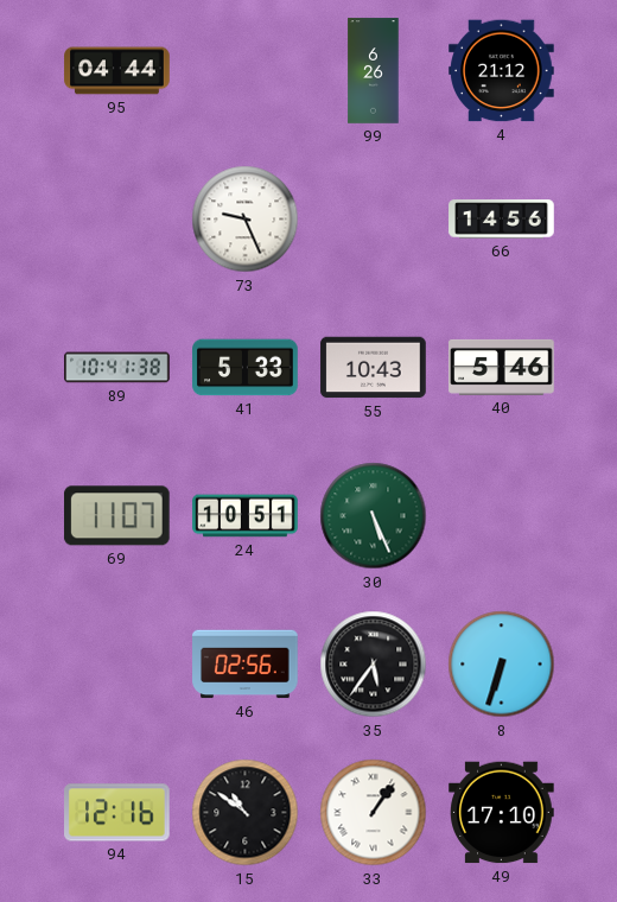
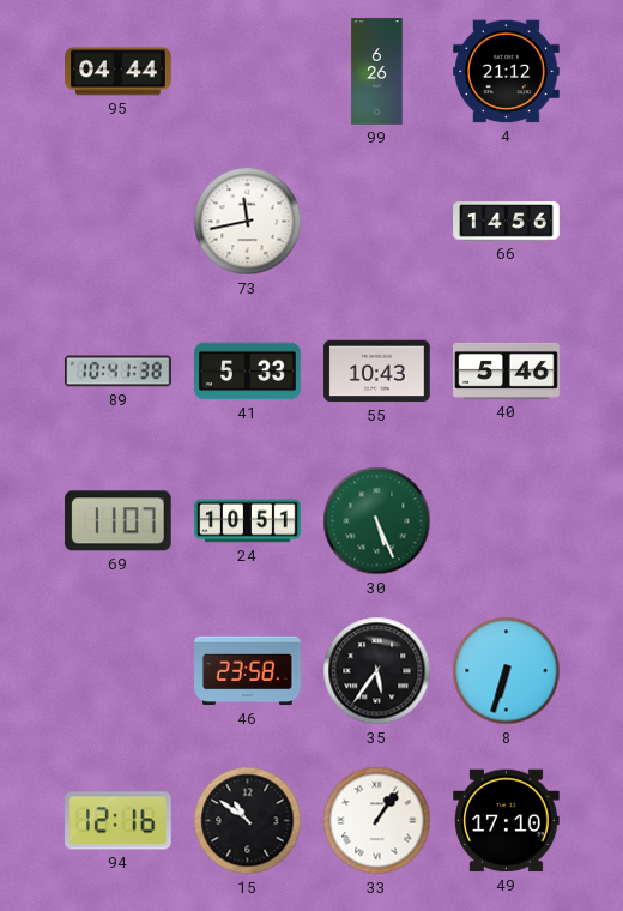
73: 9:26 -> 11:43
46: 02:56 -> 23:58
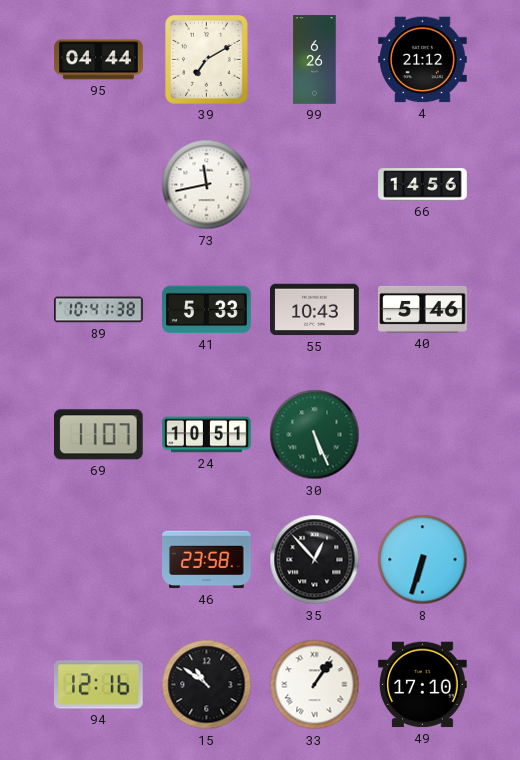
39: none -> 7:10
35: 5:36 -> 12:53
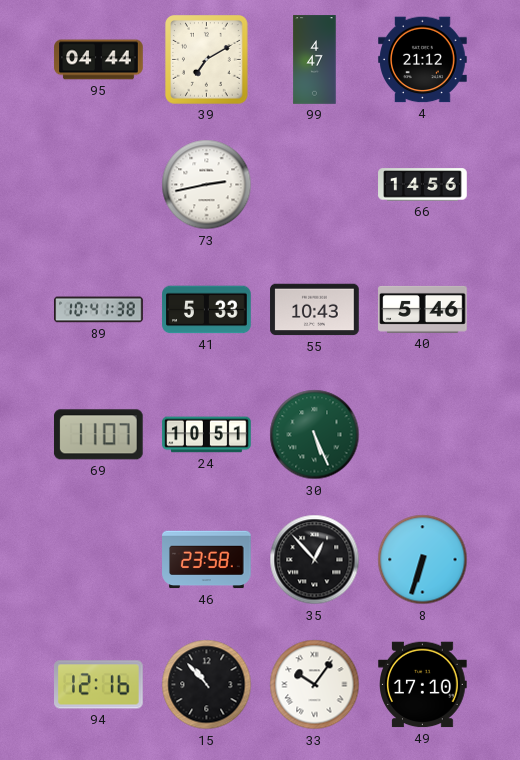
99: 6:26 -> 4:47
73: 11:43 -> 2:43
15: 10:51 -> 10:53
33: 1:06 -> 10:06
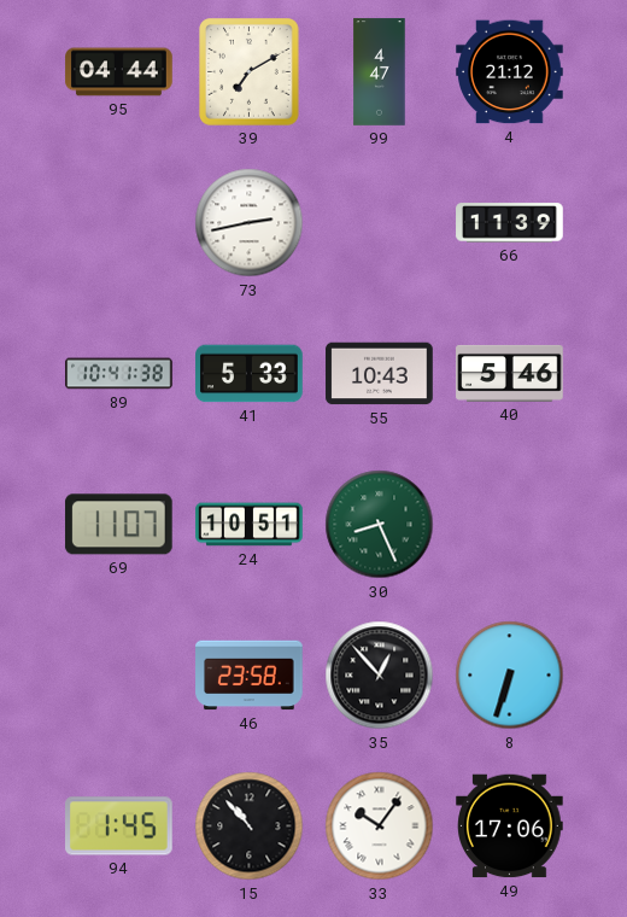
66: 14:56 -> 11:39
30: 5:26 -> 8:26
94: 12:16 -> 1:45
49: 17:10 -> 17:06
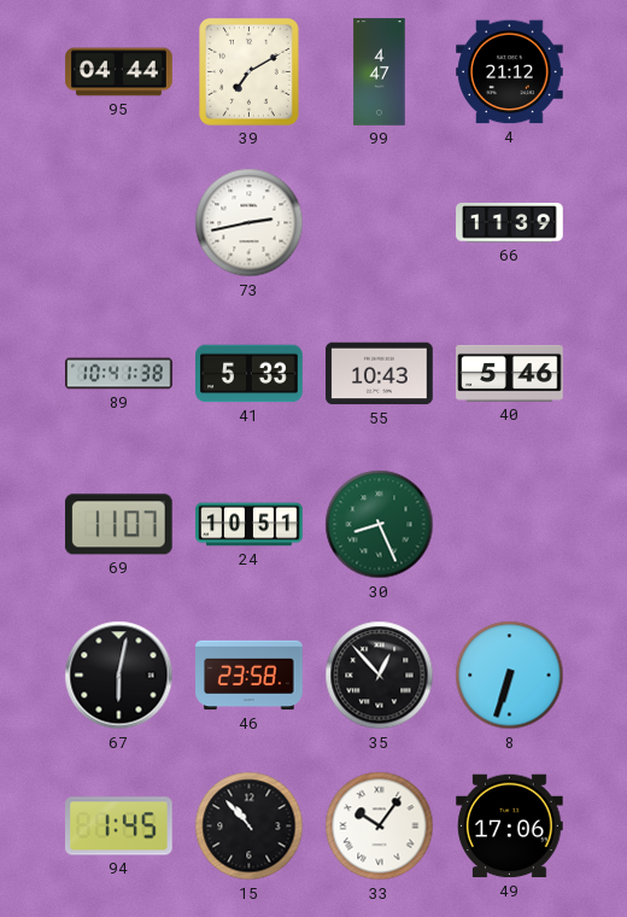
67: none -> 6:02
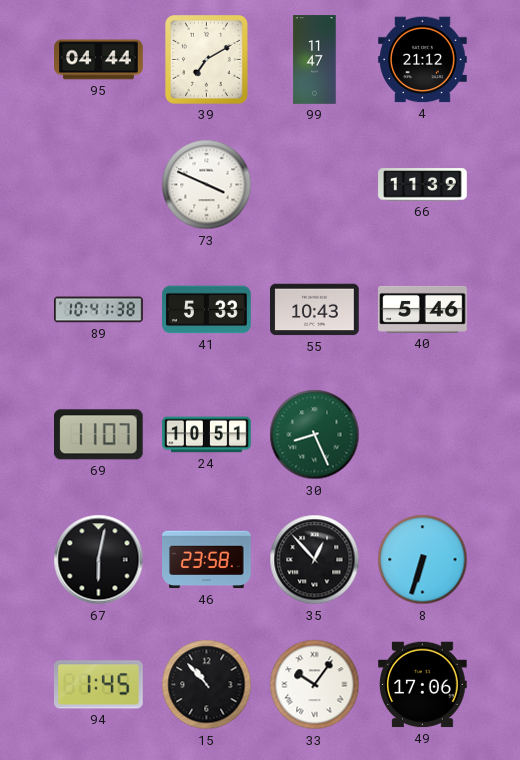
99: 4:47 -> 11:47
73: 2:43 -> 3:49
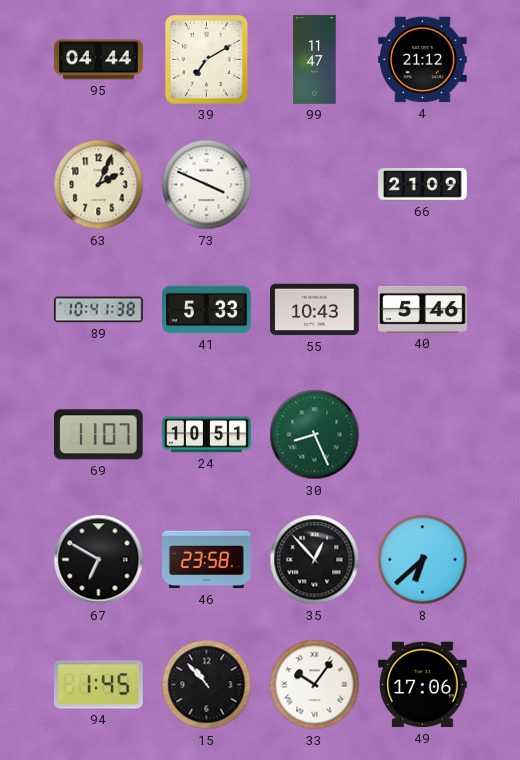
63: none -> 2:04
66: 11:39 -> 21:09
67: 6:02 -> 6:50
8: 6:33 -> 6:38
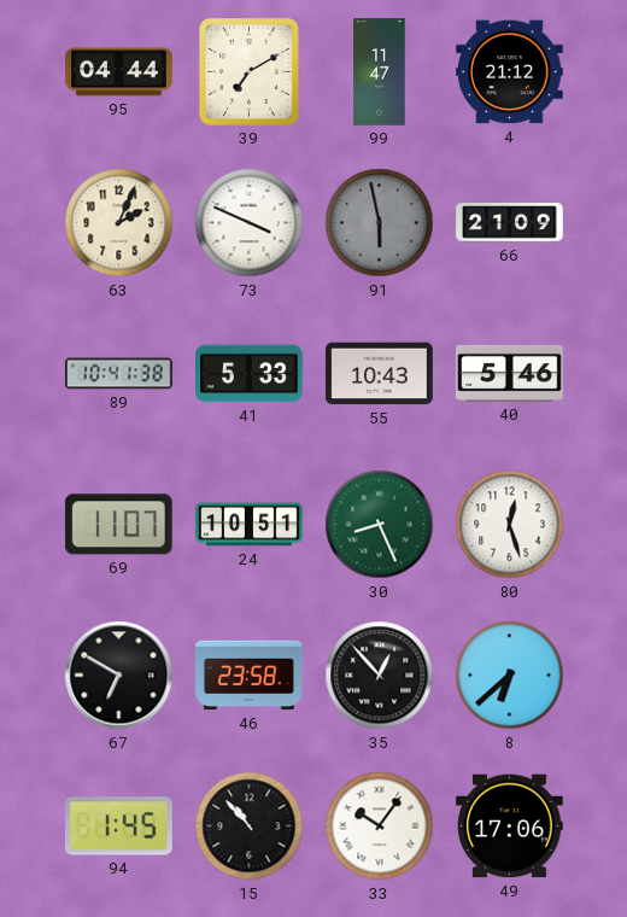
91: none -> 5:58
80: none -> 12:27
